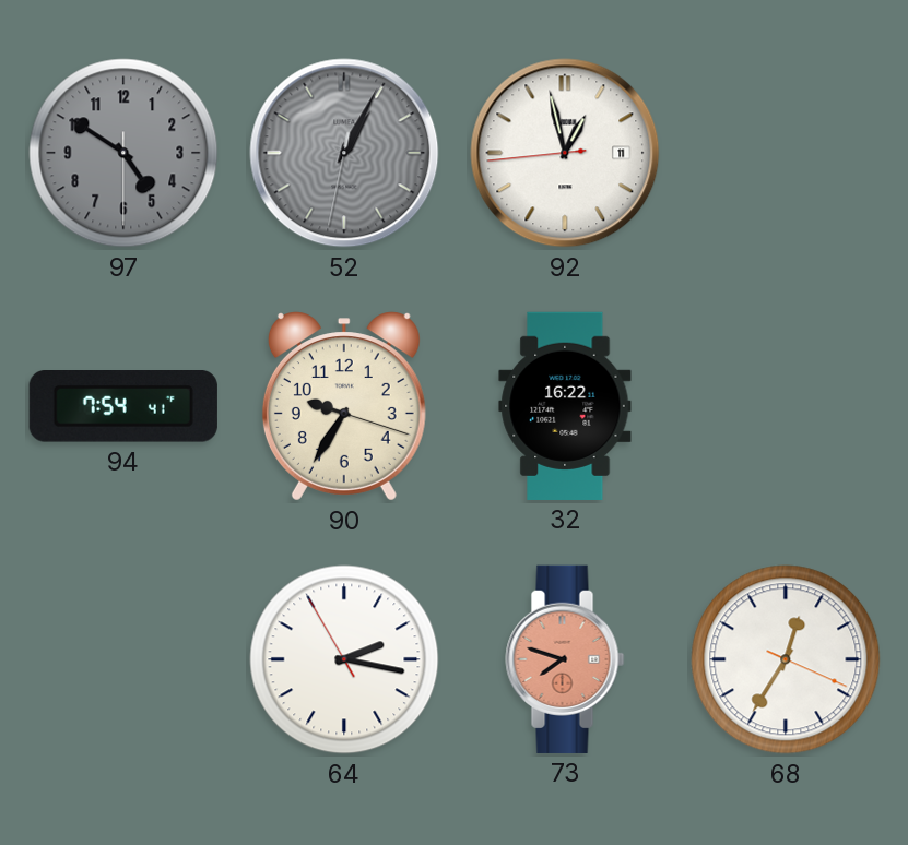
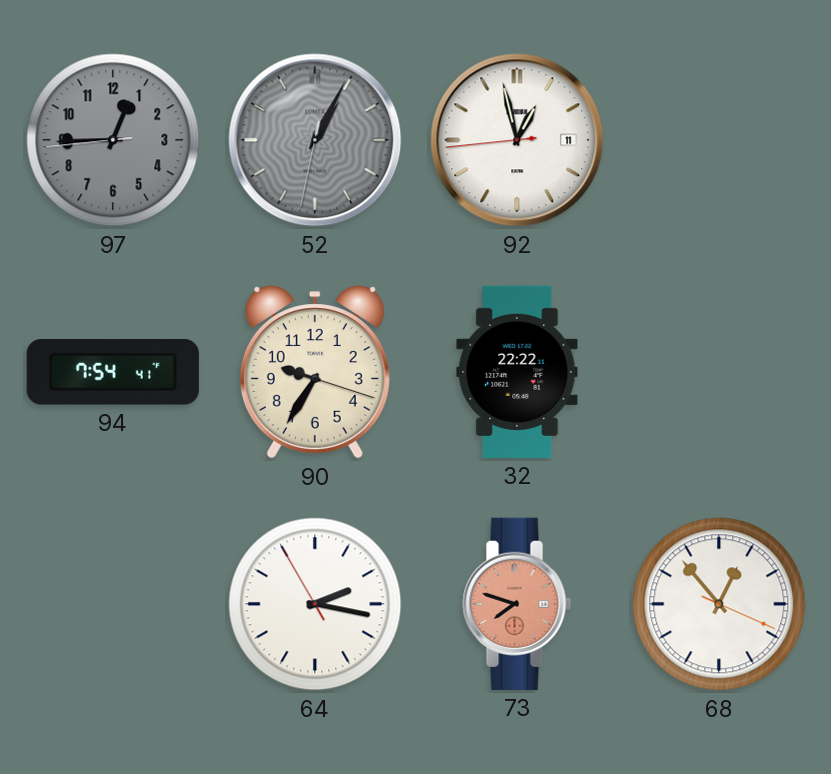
97: 4:50 -> 12:44
32: 16:22 -> 22:22
68: 12:35 -> 12:53
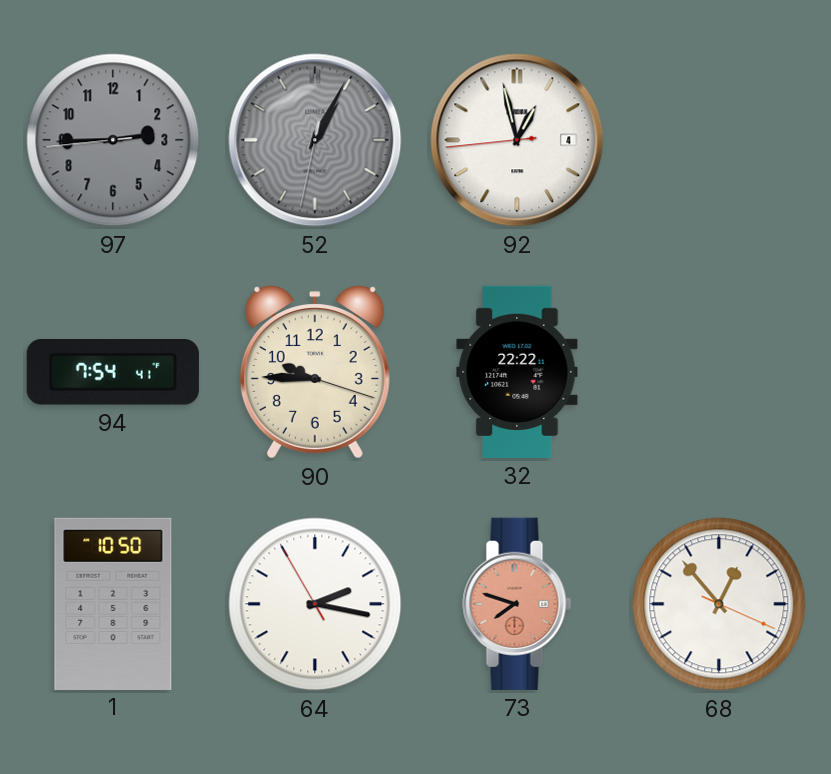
97: 12:44 -> 2:44
92 date: 11 -> 4
90: 9:35 -> 9:45
1: none -> 10:50
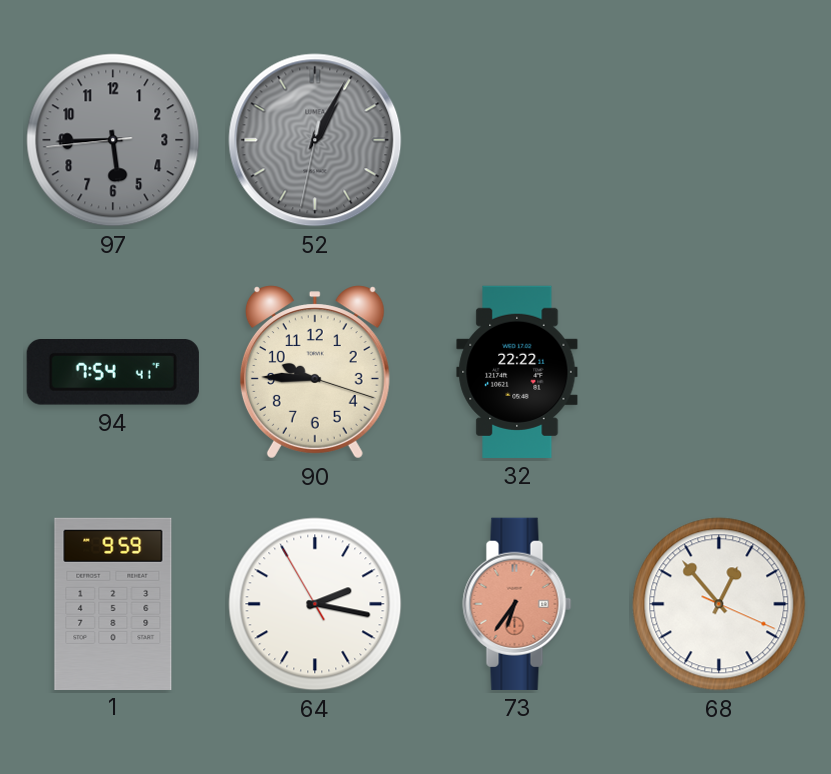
97: 2:44 -> 5:44
92: 12:57 -> none
1: 10:50 -> 9:59
73: 7:48 -> 6:36
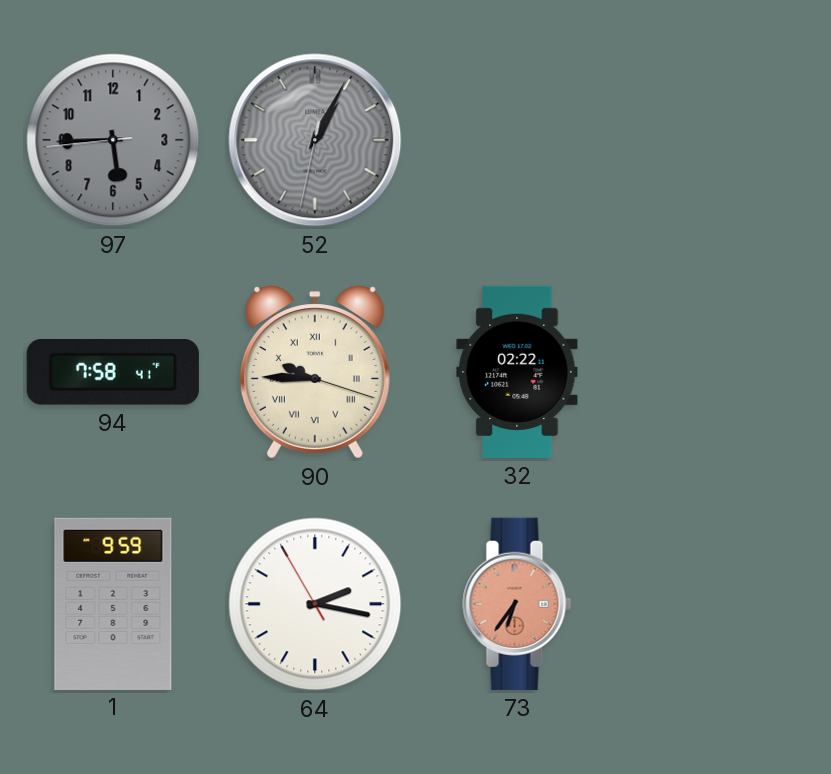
94: 7:54 -> 7:58
90 numerals: Arabic -> Roman
32: 22:22 -> 02:22
68: 12:53 -> none
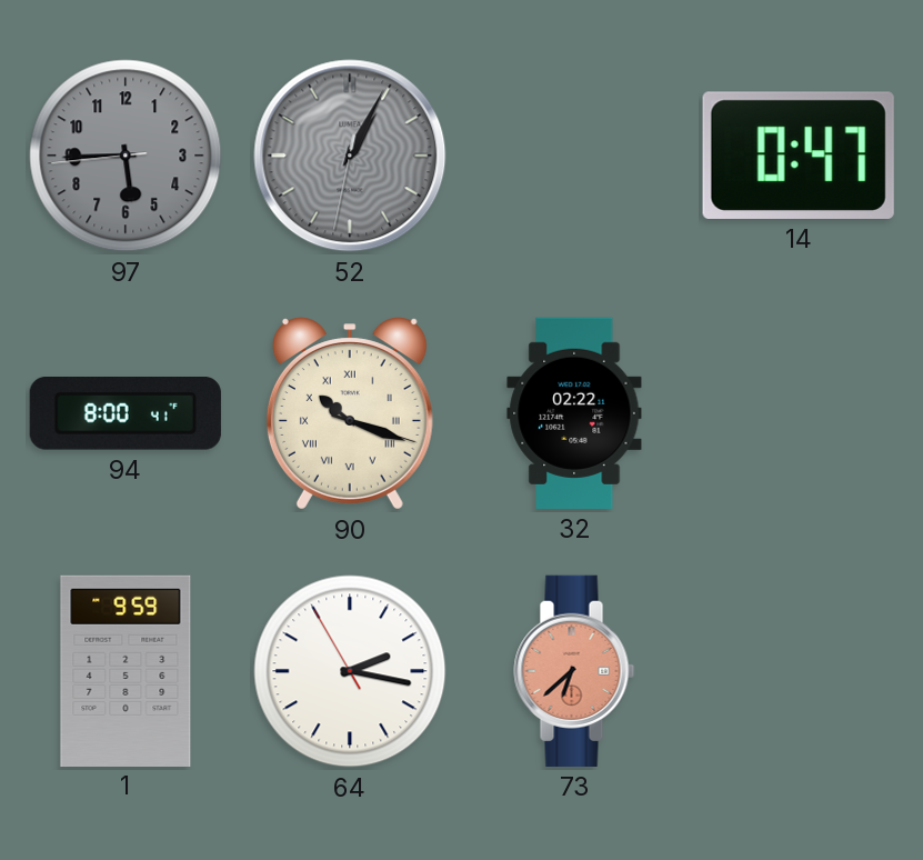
14: none -> 0:47
94: 7:58 -> 8:00
90: 9:45 -> 10:18
73: 6:36 -> 6:38
